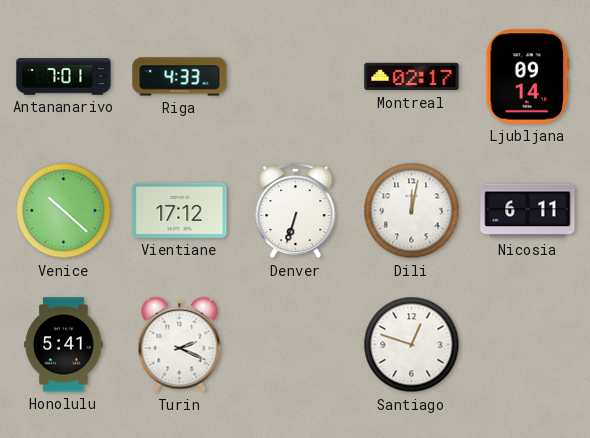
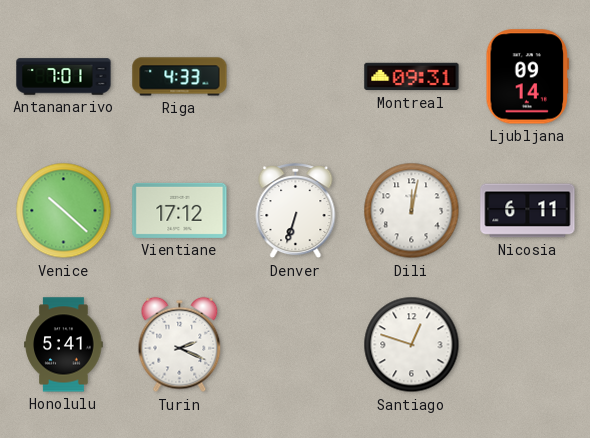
Montreal: 02:17 -> 09:31
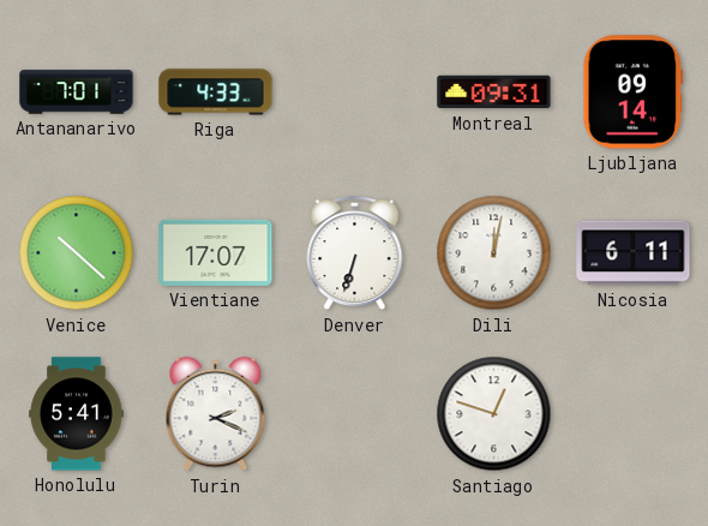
Vientiane: 17:12 -> 17:07
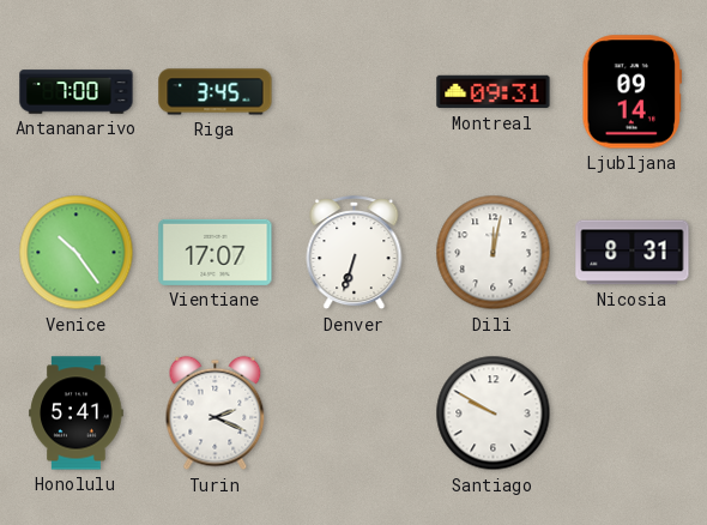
Antananarivo: 7:01 -> 7:00
Riga: 4:33 -> 3:45
Venice: 10:22 -> 10:24
Nicosia: 6:11 -> 8:31
Santiago: 12:48 -> 9:50
